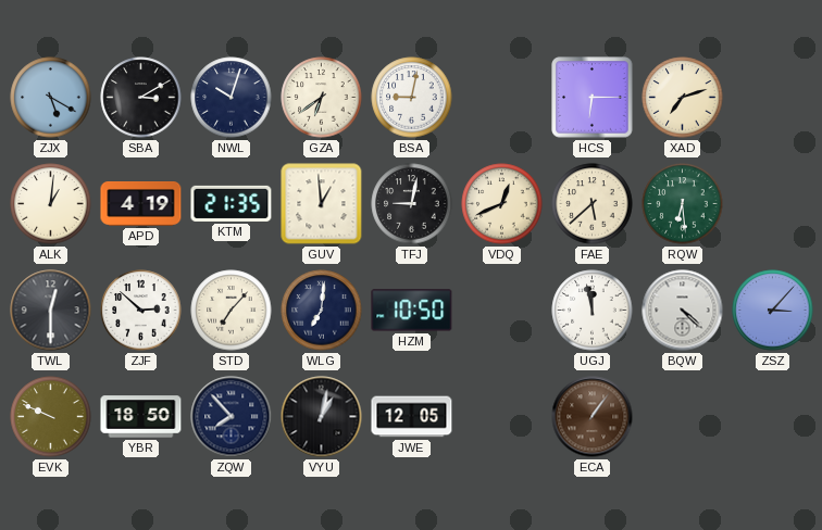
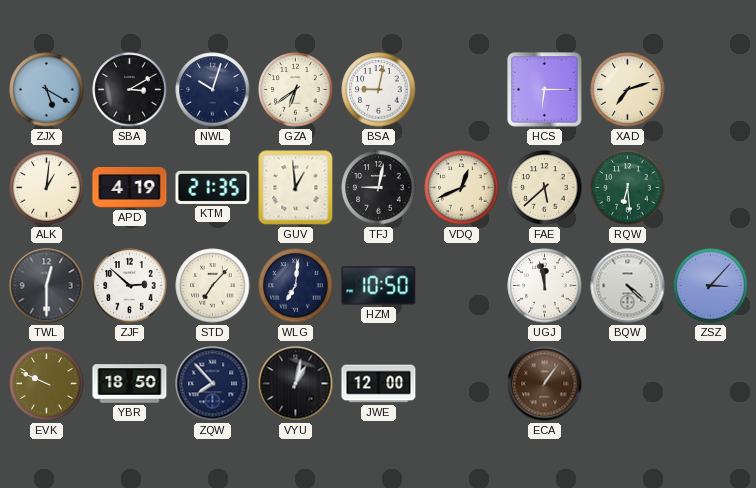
JWE: 12:05 -> 12:00
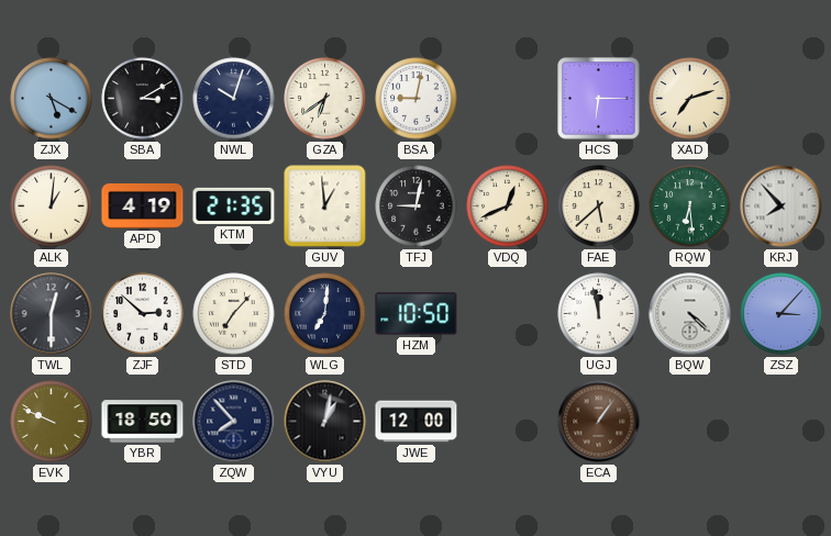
KRJ: none -> 7:53
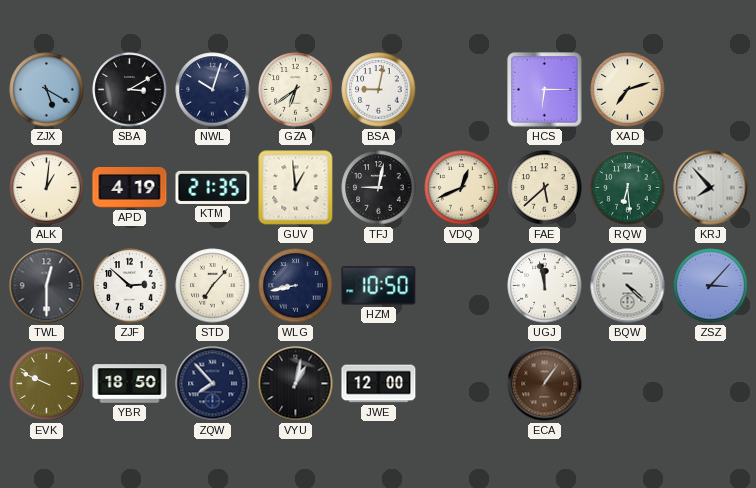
WLG: 7:01 -> 8:43
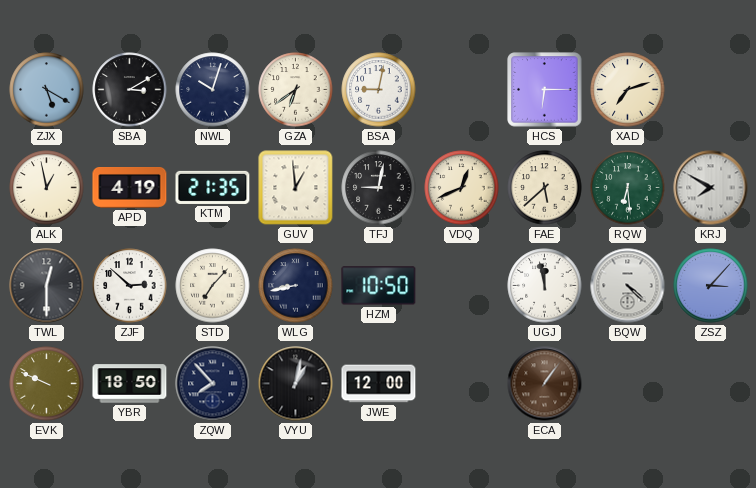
ALK: 1:01 -> 12:58
KRJ: 7:53 -> 7:50
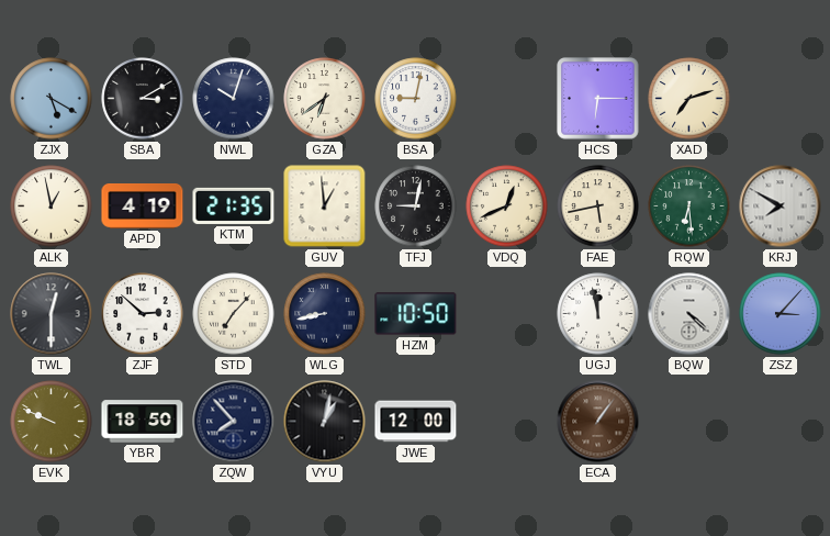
FAE: 5:38 -> 5:43
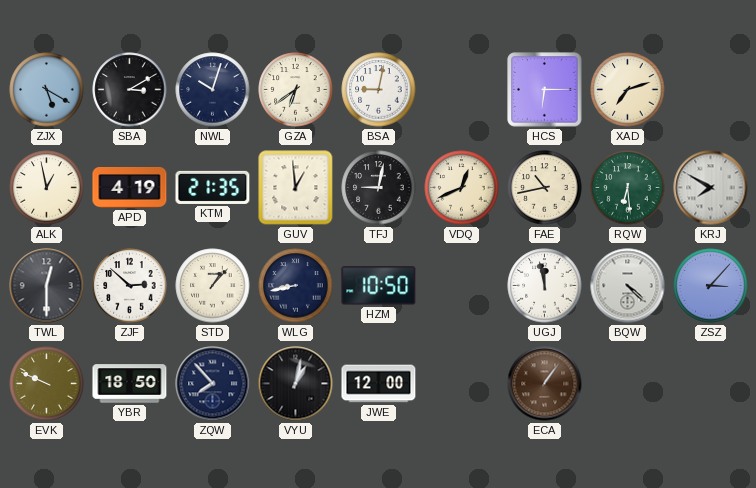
FAE: 5:43 -> 10:43
STD: 7:07 -> 1:07
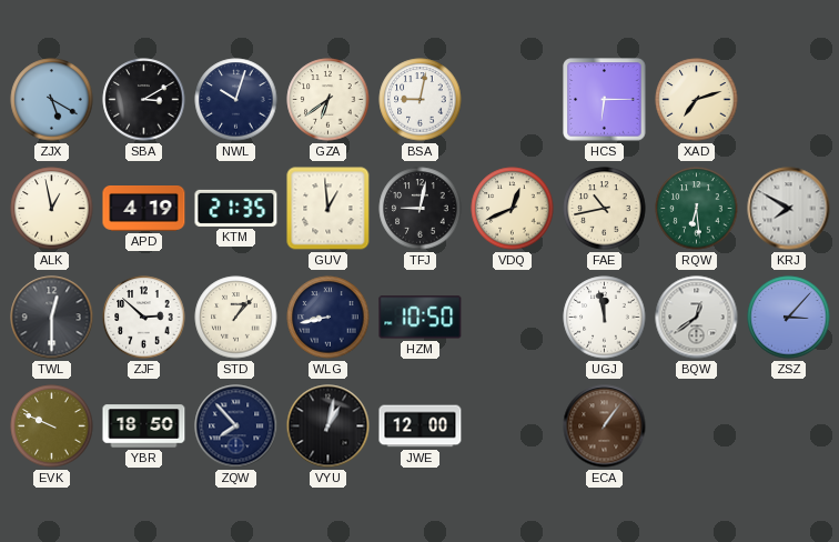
BQW: 4:22 -> 12:39
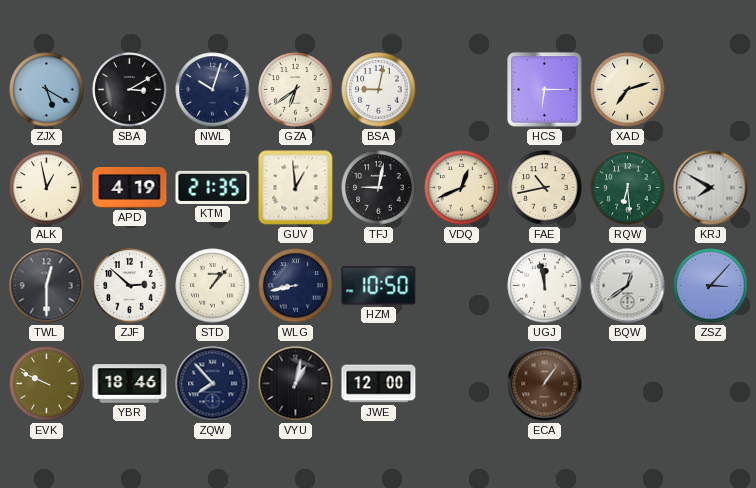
YBR: 18:50 -> 18:46
